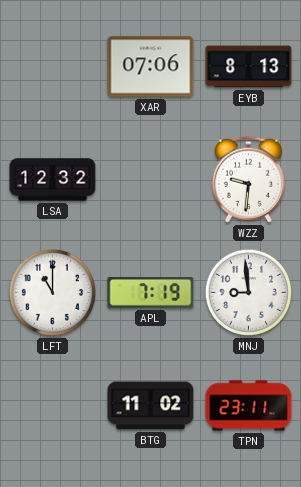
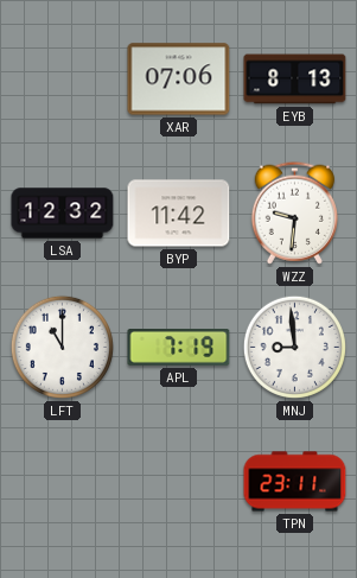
BYP: none -> 11:42
BTG: 11:02 -> none
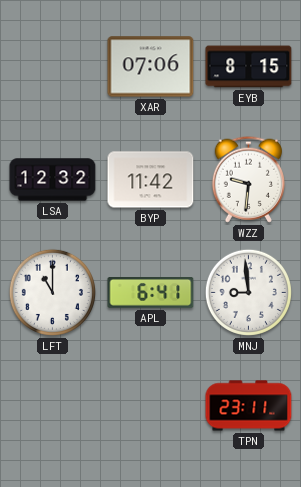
EYB: 8:13 -> 8:15
APL: 7:19 -> 6:41
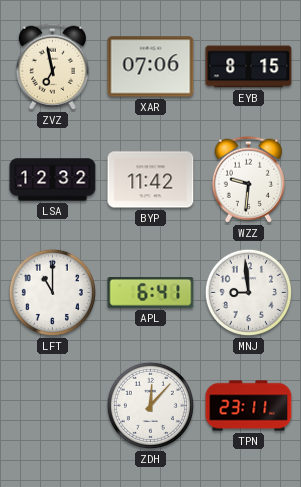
ZVZ: none -> 6:58
ZDH: none -> 12:07
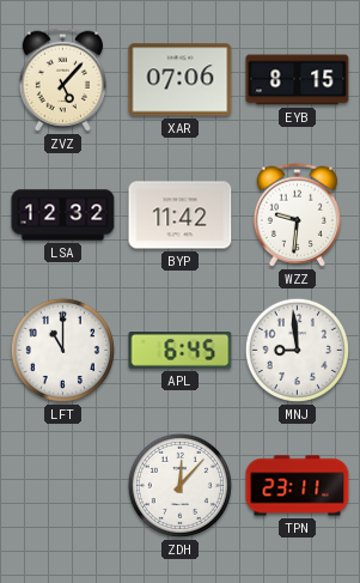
ZVZ: 6:58 -> 5:07
APL: 6:41 -> 6:45
